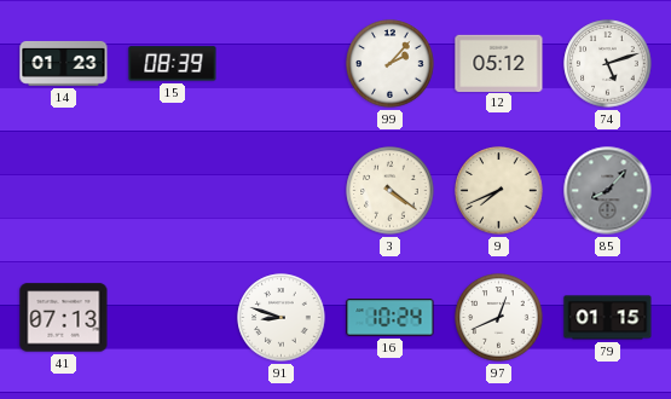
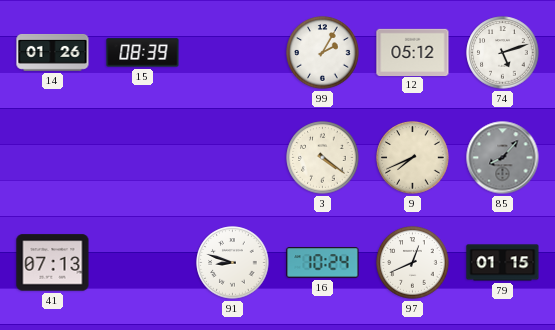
14: 01:23 -> 01:26
99: 2:07 -> 2:05
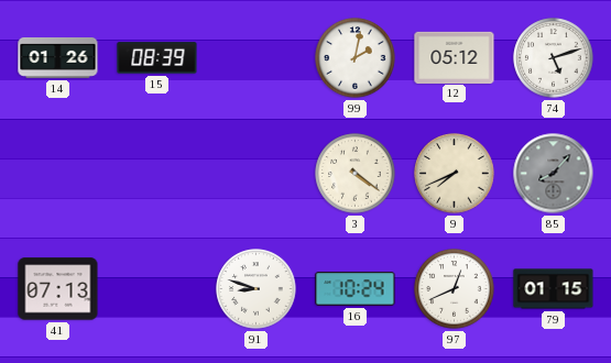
99: 2:05 -> 2:02
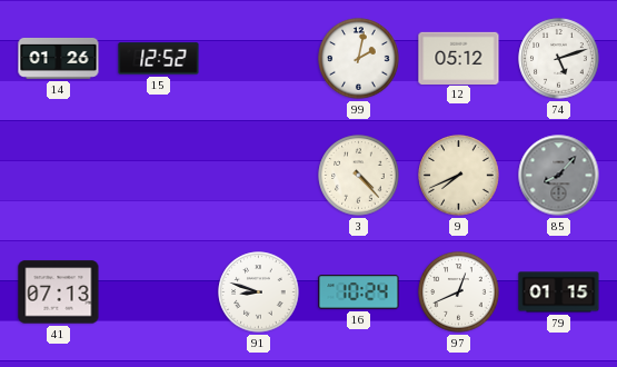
15: 08:39 -> 12:52
3: 4:21 -> 4:23
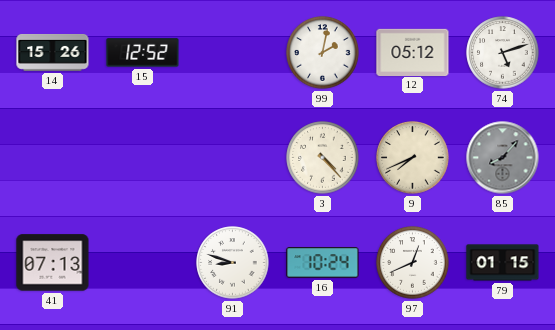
14: 01:26 -> 15:26
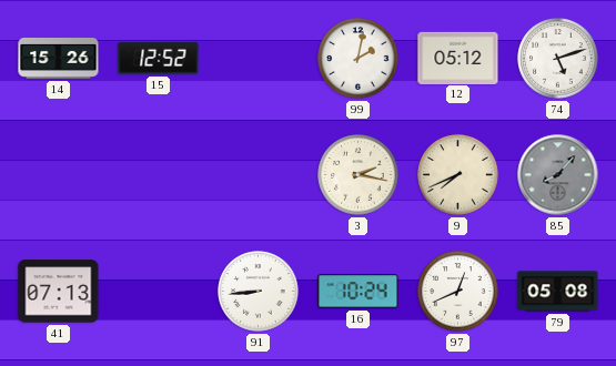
3: 4:23 -> 2:17
91: 8:48 -> 8:44
79: 01:15 -> 05:08
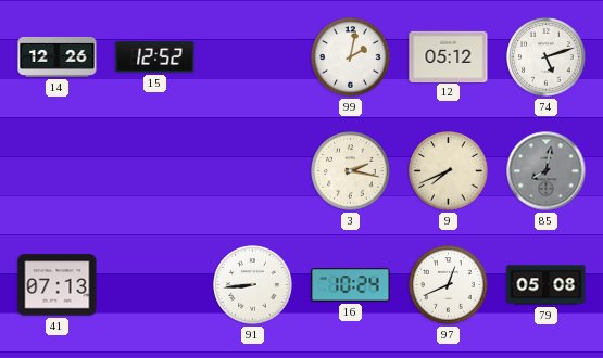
14: 15:26 -> 12:26
85: 8:07 -> 8:02
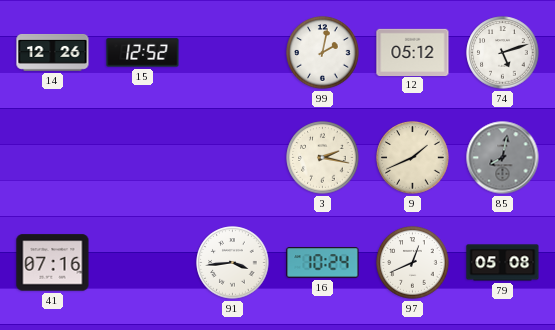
9: 7:41 -> 1:41
41: 07:13 -> 07:16
91: 8:44 -> 3:44
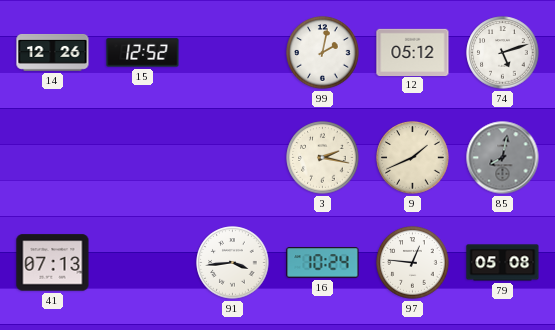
41: 07:16 -> 07:13
97: 12:41 -> 12:46
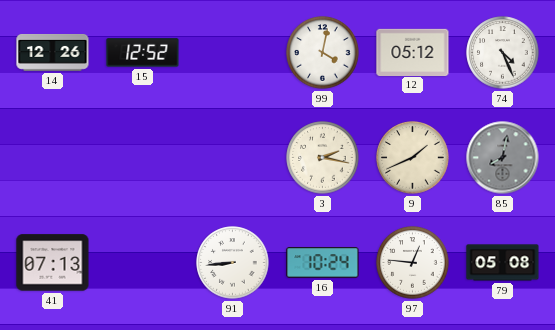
99: 2:02 -> 4:02
74: 5:12 -> 4:26
91: 3:44 -> 8:44
